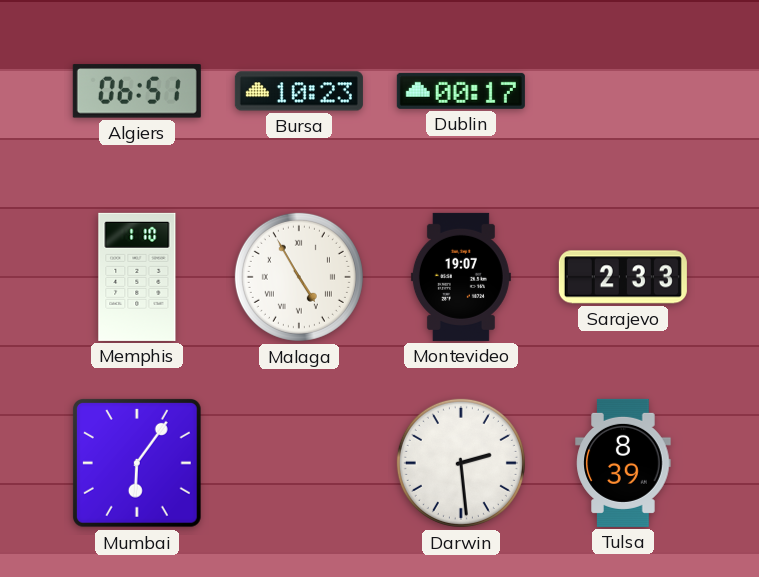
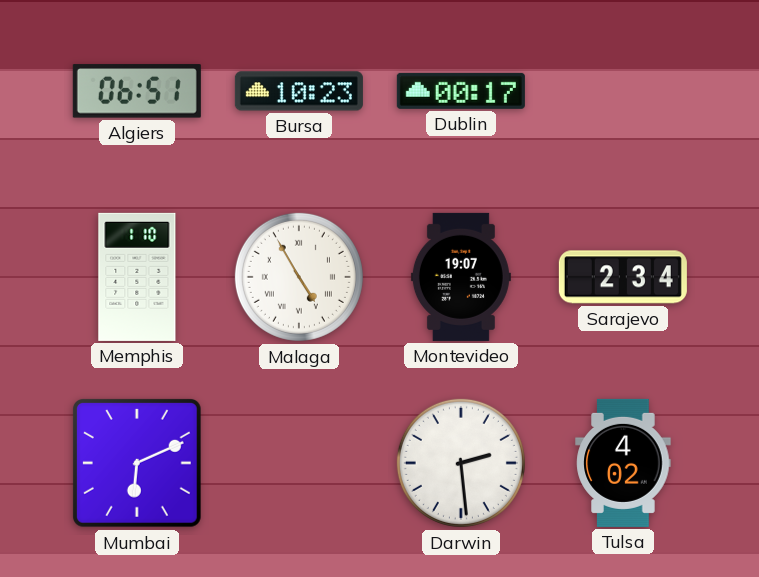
Sarajevo: 2:33 -> 2:34
Mumbai: 6:06 -> 6:11
Tulsa: 8:39 -> 4:02
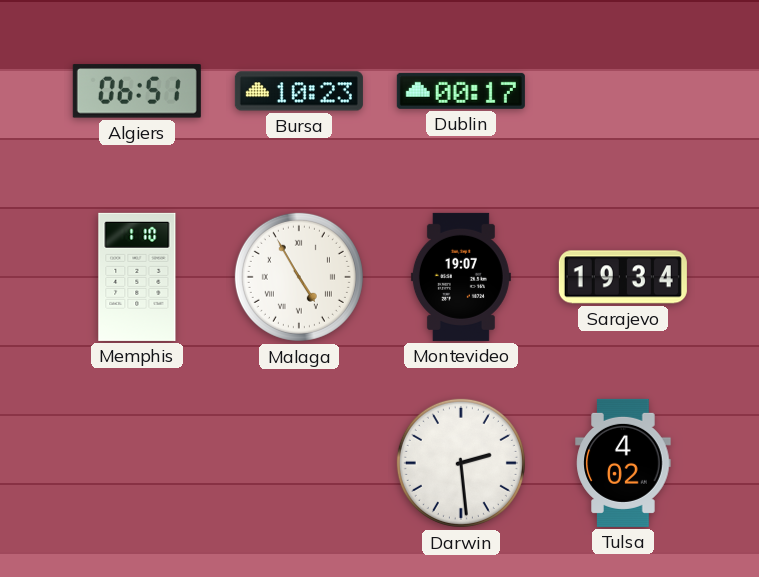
Sarajevo: 2:34 -> 19:34
Mumbai: 6:11 -> none
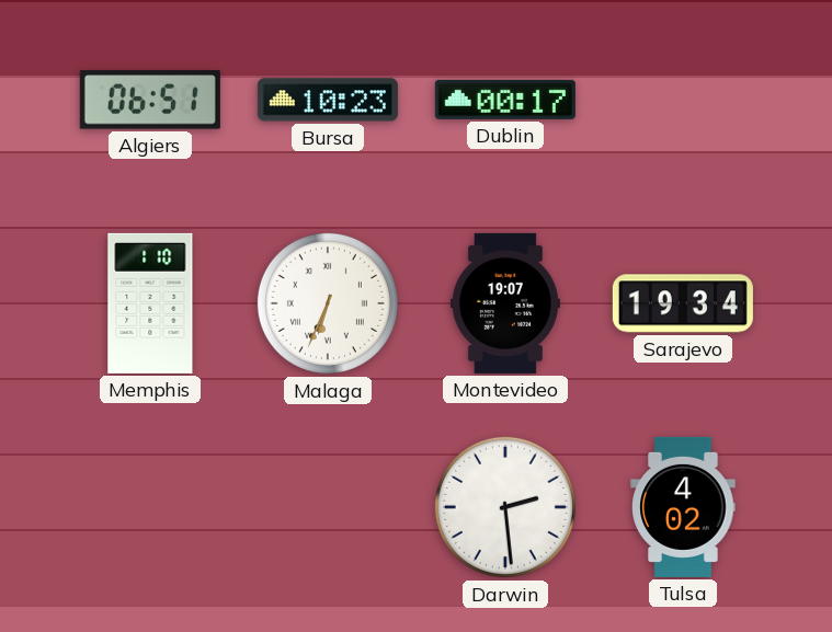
Malaga: 4:55 -> 6:34
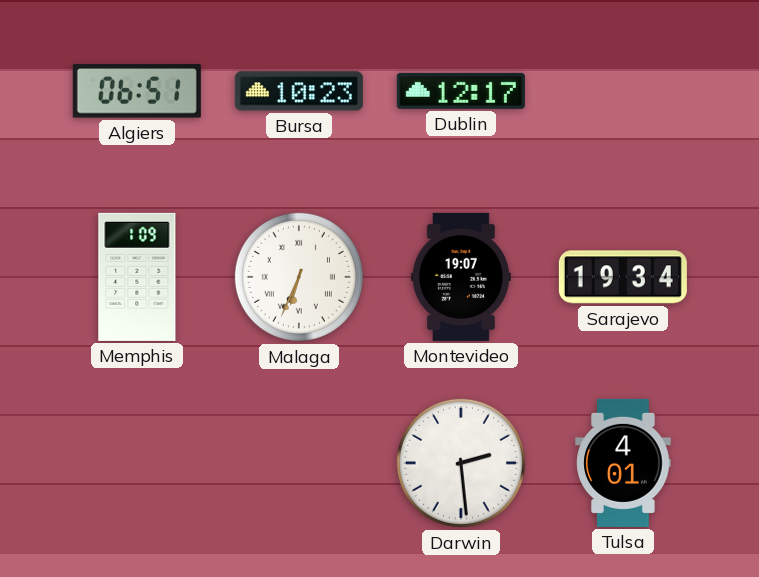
Dublin: 00:17 -> 12:17
Memphis: 1:10 -> 1:09
Tulsa: 4:02 -> 4:01
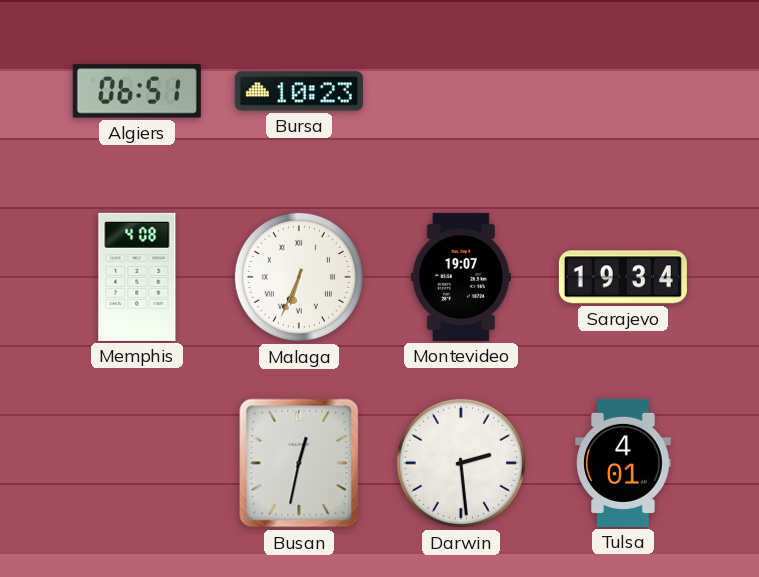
Dublin: 12:17 -> none
Memphis: 1:09 -> 4:08
Busan: none -> 12:32
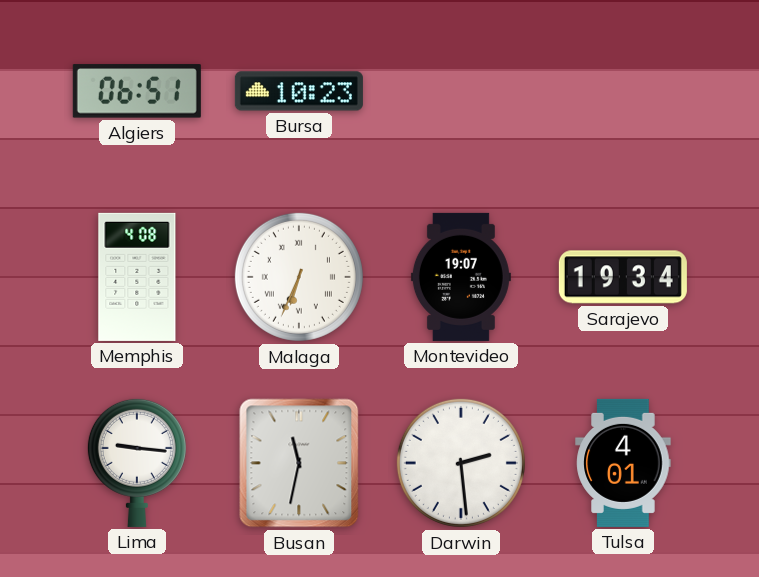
Lima: none -> 9:16
Busan: 12:32 -> 11:32
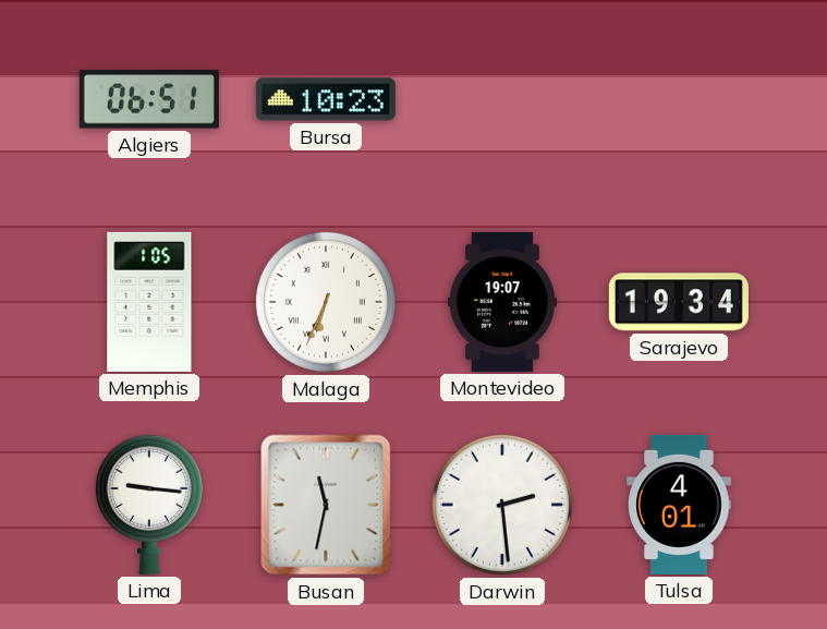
Memphis: 4:08 -> 1:05
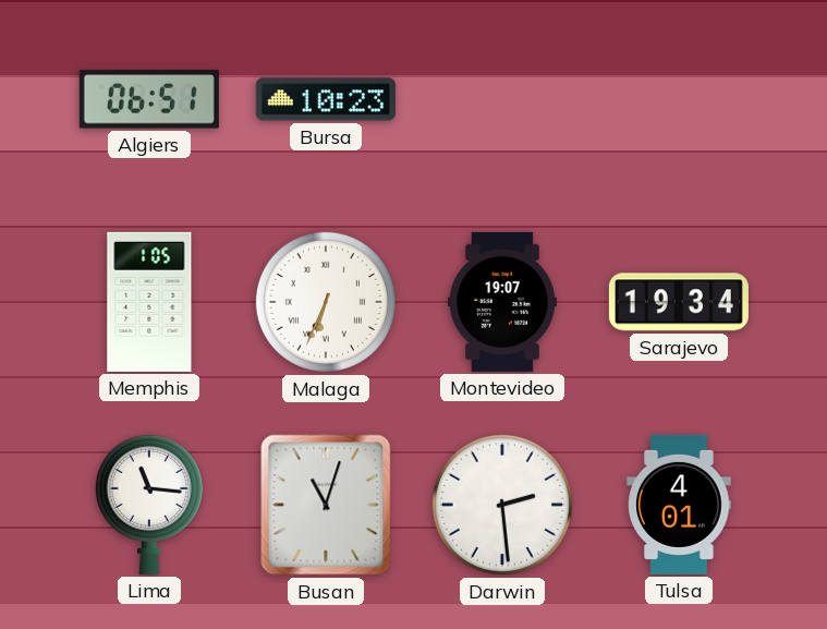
Lima: 9:16 -> 11:16
Busan: 11:32 -> 11:03
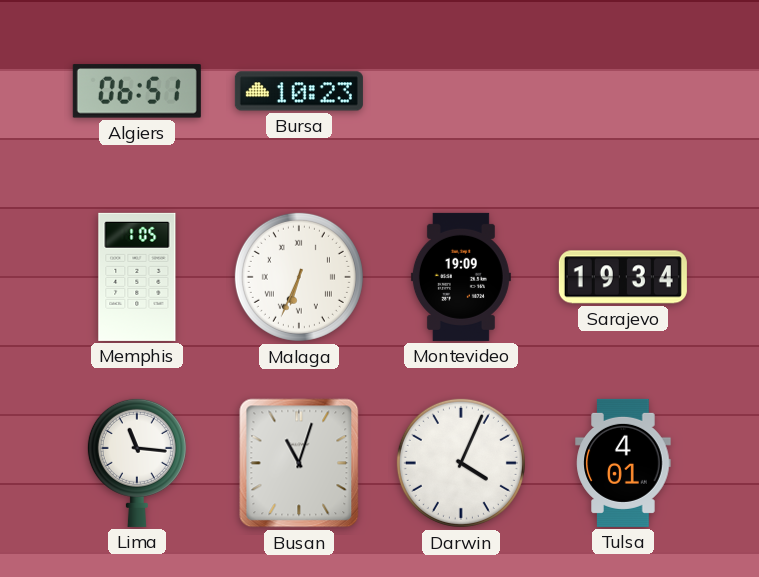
Montevideo: 19:07 -> 19:09
Darwin: 2:29 -> 4:04
